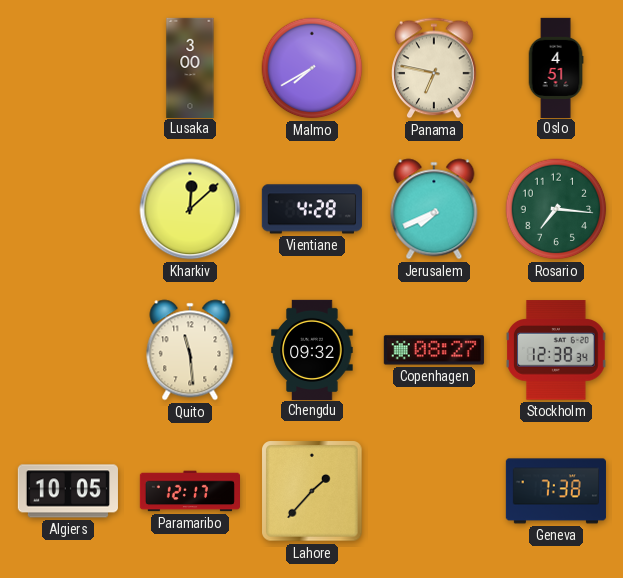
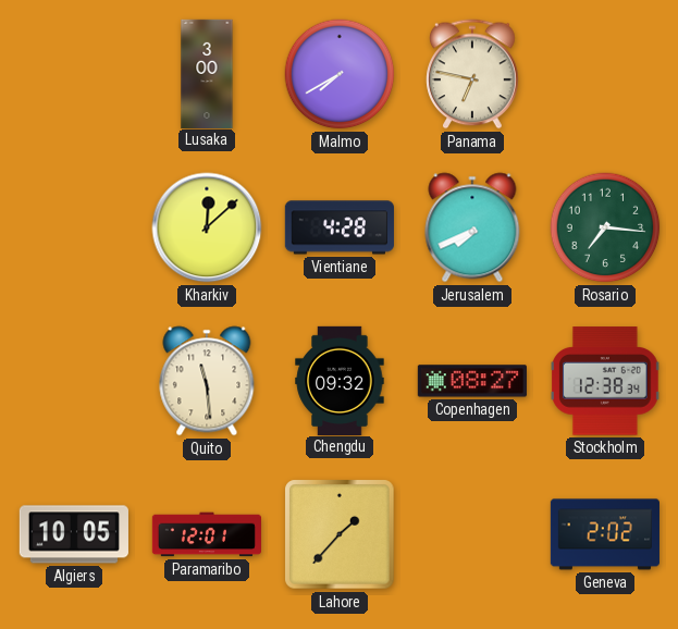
Oslo: 4:51 -> none
Paramaribo: 12:17 -> 12:01
Geneva: 7:38 -> 2:02
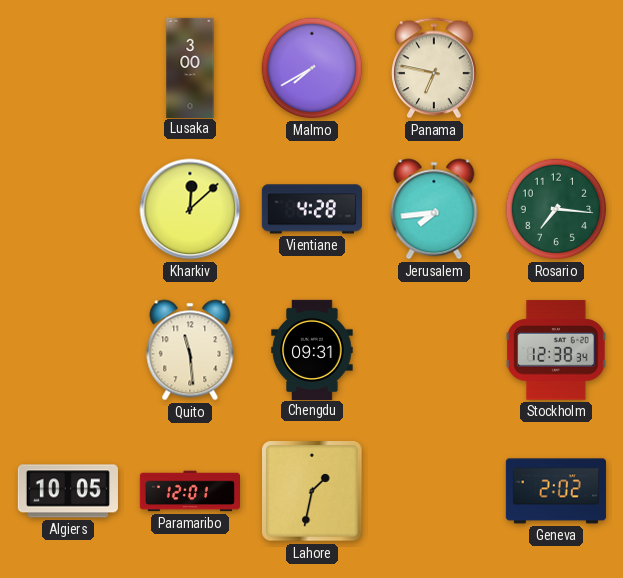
Jerusalem: 7:41 -> 7:44
Chengdu: 09:32 -> 09:31
Copenhagen: 08:27 -> none
Lahore: 1:37 -> 1:32
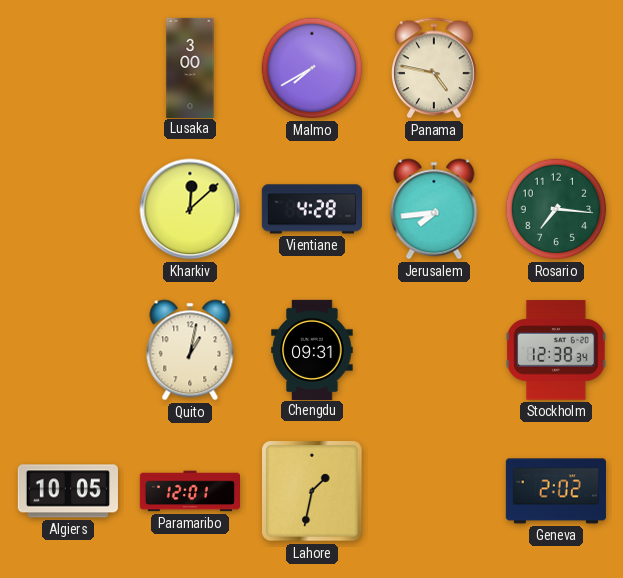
Panama: 6:47 -> 4:47
Quito: 11:29 -> 1:02
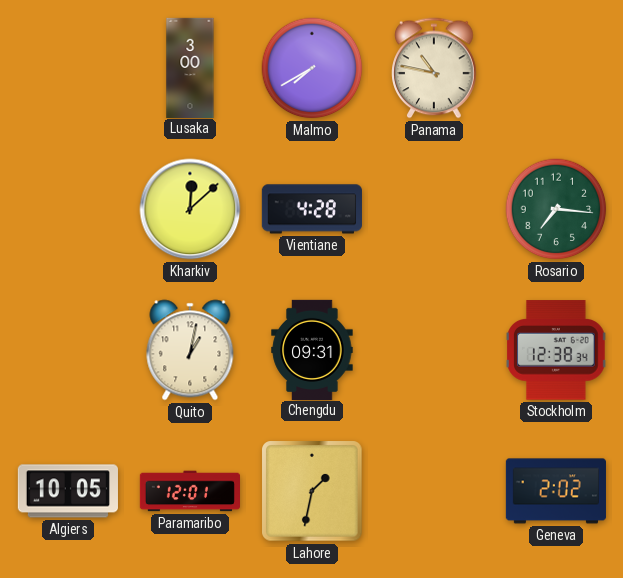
Panama: 4:47 -> 10:47
Jerusalem: 7:44 -> none
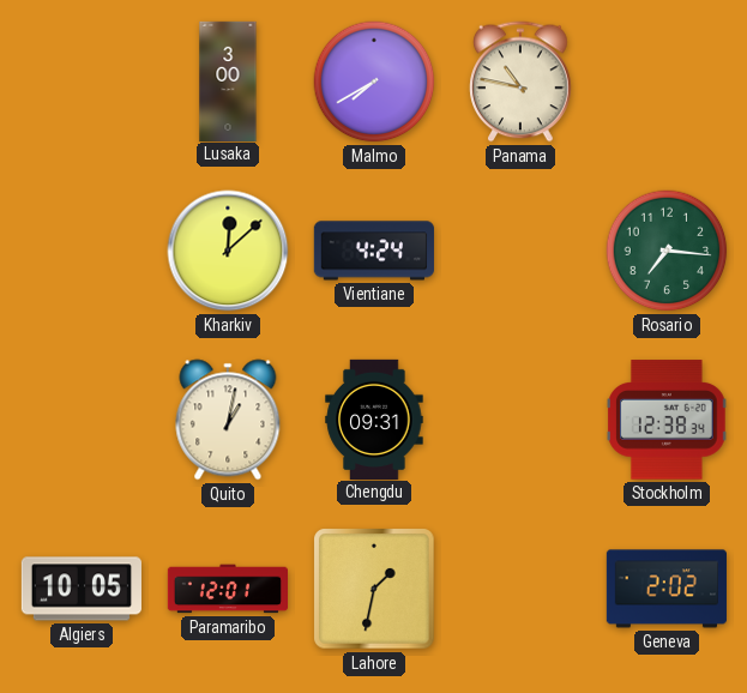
Vientiane: 4:28 -> 4:24
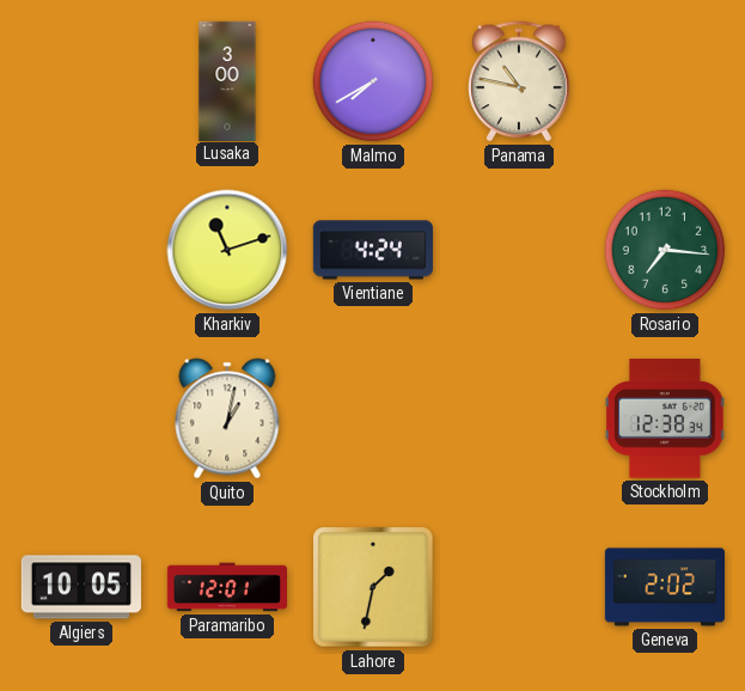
Kharkiv: 12:08 -> 11:12
Chengdu: 09:31 -> none
